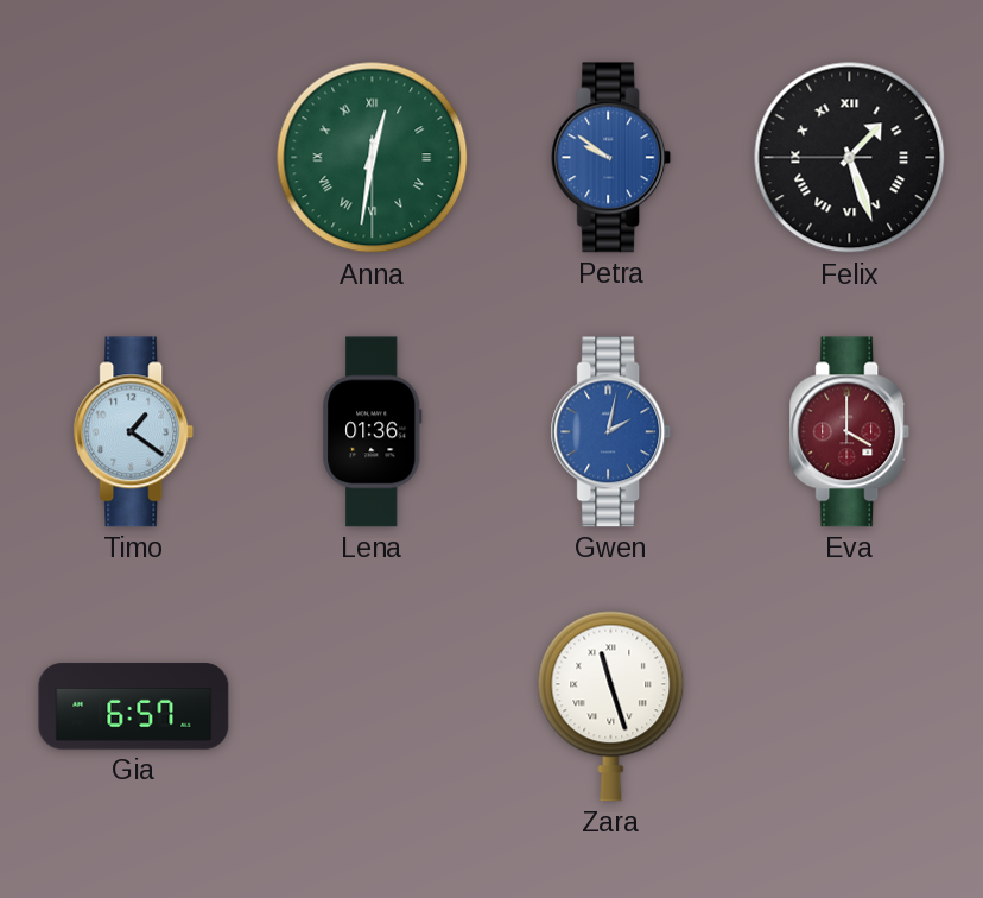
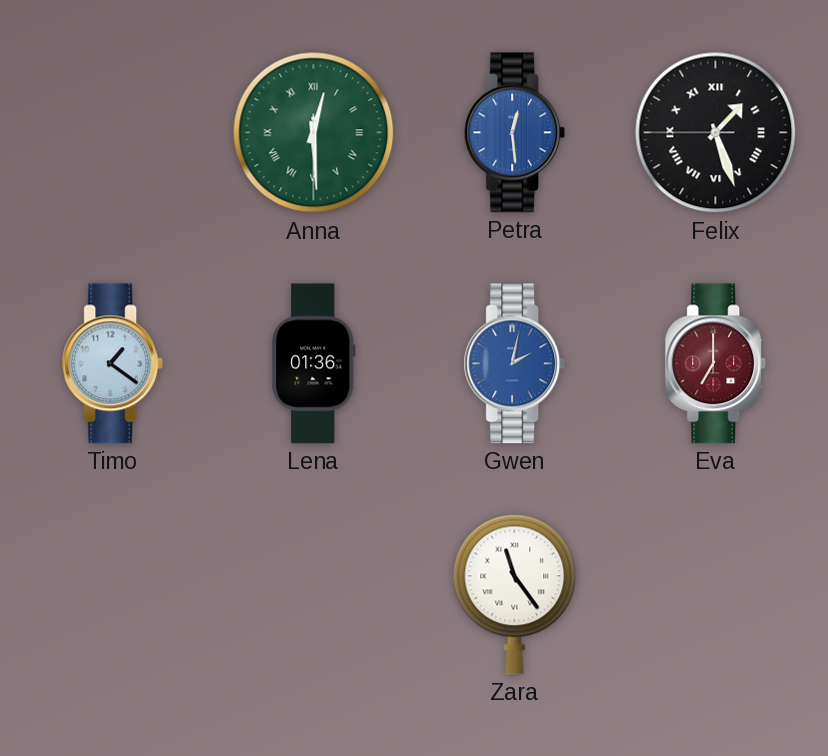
Anna: 12:31 -> 12:29
Petra: 9:51 -> 12:29
Eva: 4:00 -> 7:00
Gia: 6:57 -> none
Zara: 11:27 -> 11:24
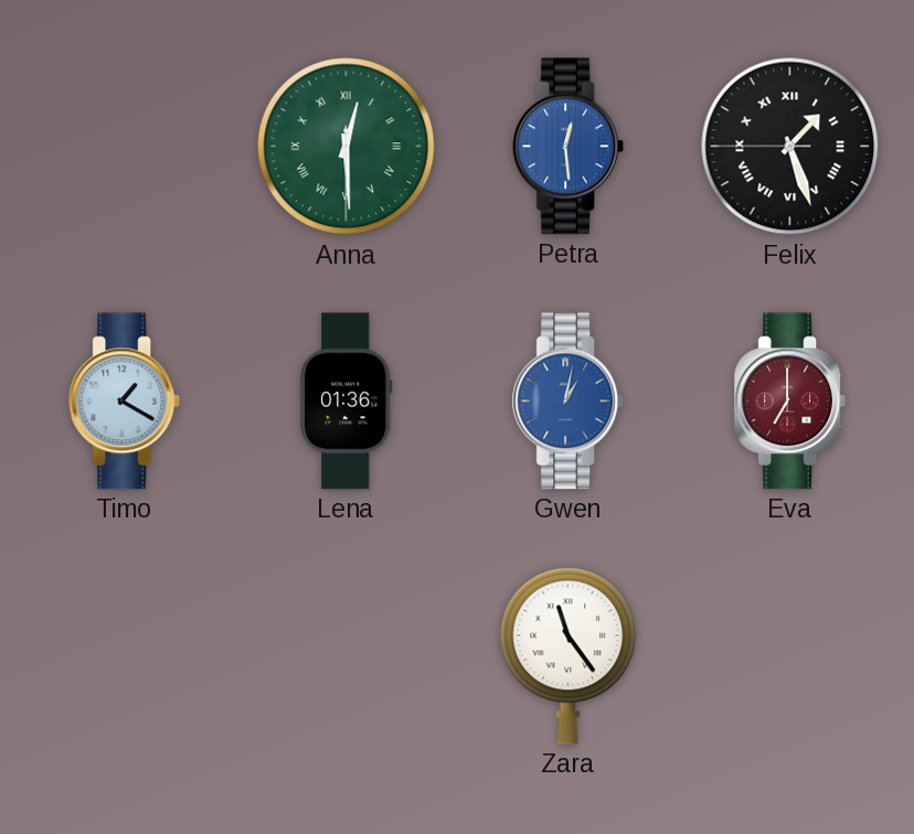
Timo: 1:21 -> 1:20
Gwen: 2:02 -> 1:02
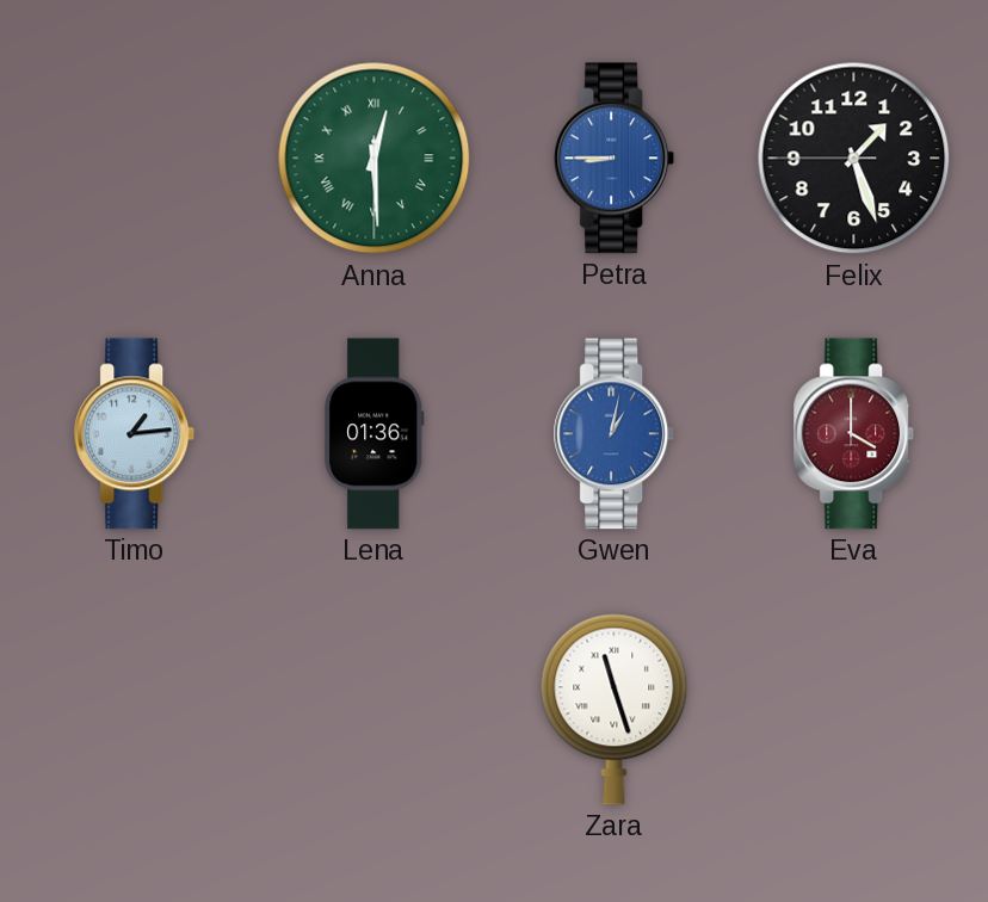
Petra: 12:29 -> 8:45
Felix numerals: Roman -> Arabic
Timo: 1:20 -> 1:14
Eva: 7:00 -> 4:00
Zara: 11:24 -> 11:27
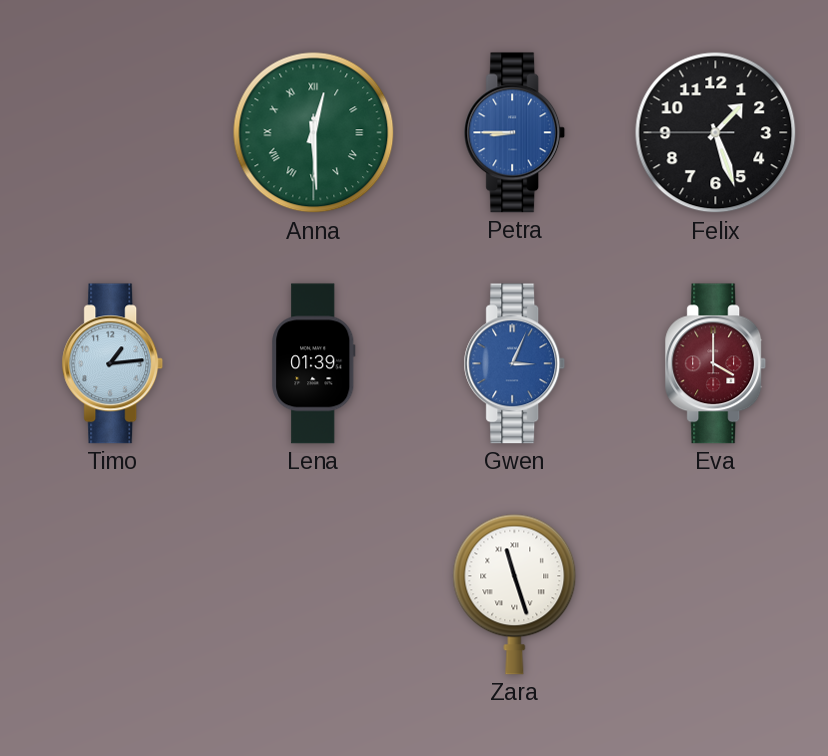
Lena: 01:36 -> 01:39
Gwen: 1:02 -> 3:04
